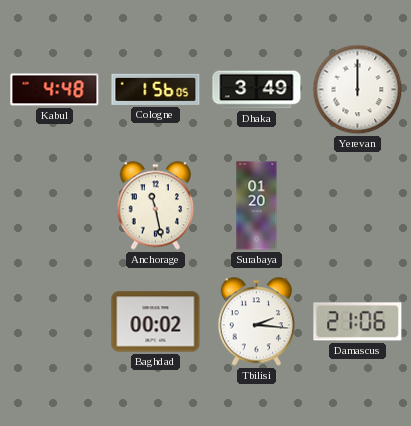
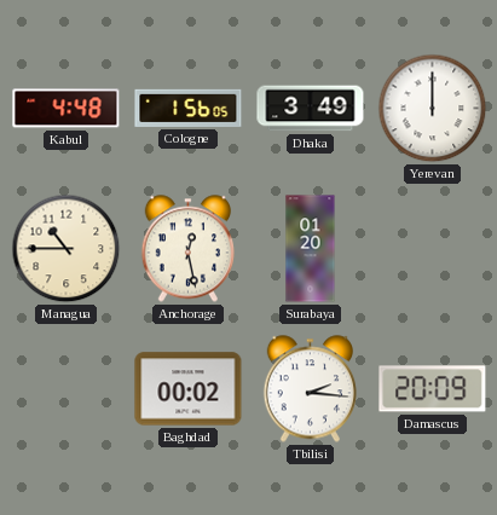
Managua: none -> 10:45
Anchorage: 11:28 -> 12:28
Damascus: 21:06 -> 20:09
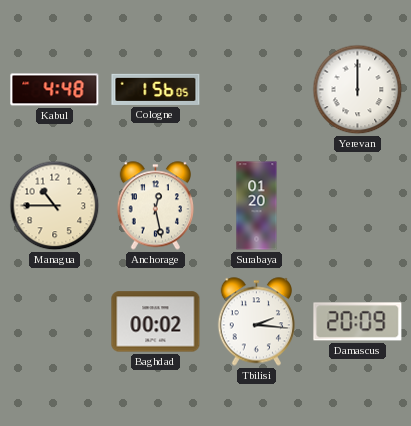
Dhaka: 3:49 -> none
